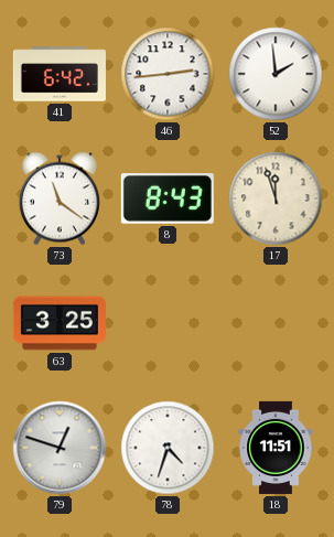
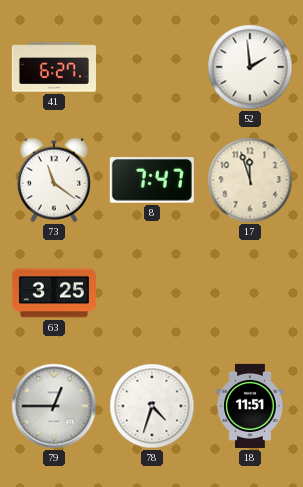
41: 6:42 -> 6:27
46: 2:44 -> none
8: 8:43 -> 7:47
79: 12:48 -> 12:45
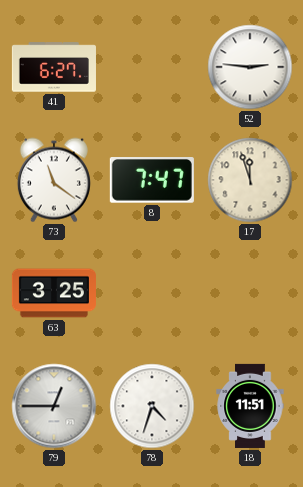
52: 1:59 -> 2:46
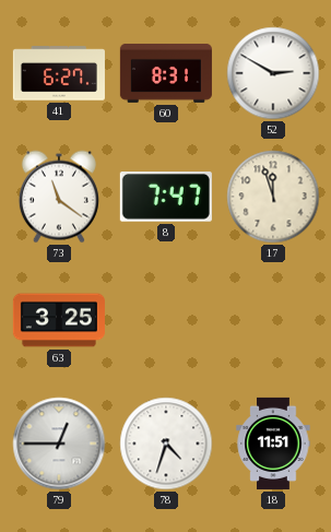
60: none -> 8:31
52: 2:46 -> 2:50
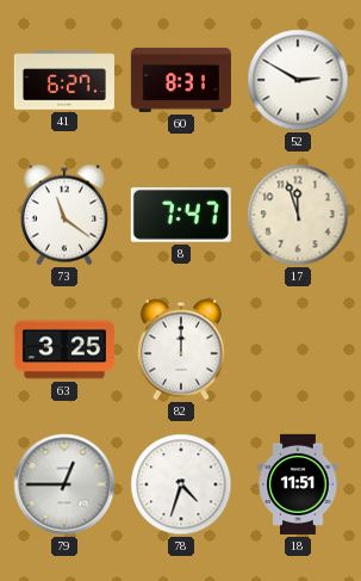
82: none -> 12:00
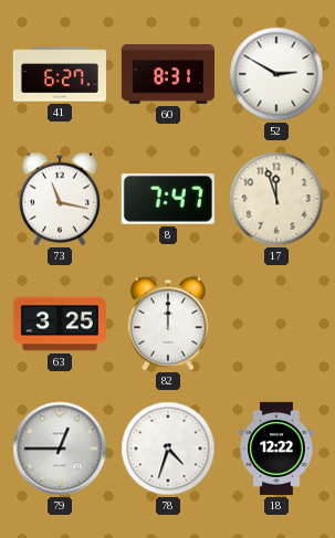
73: 11:21 -> 11:17
18: 11:51 -> 12:22
